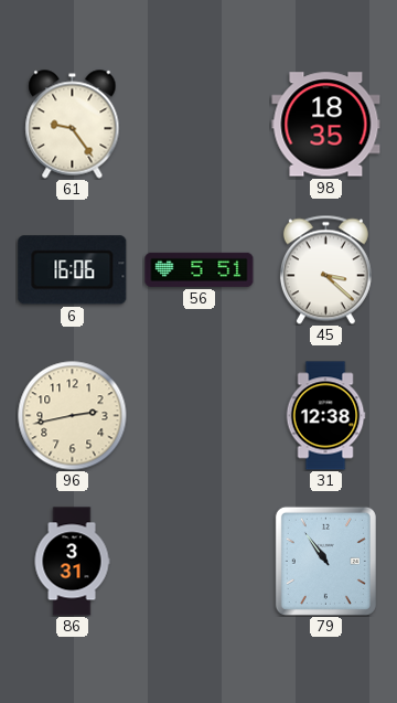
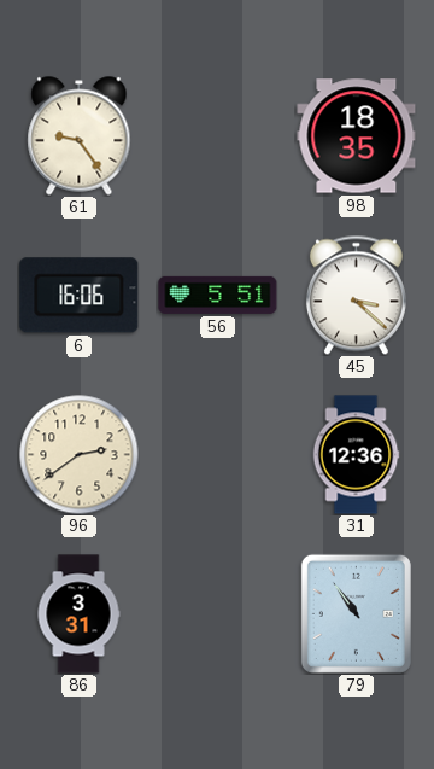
96: 2:43 -> 2:39
31: 12:38 -> 12:36
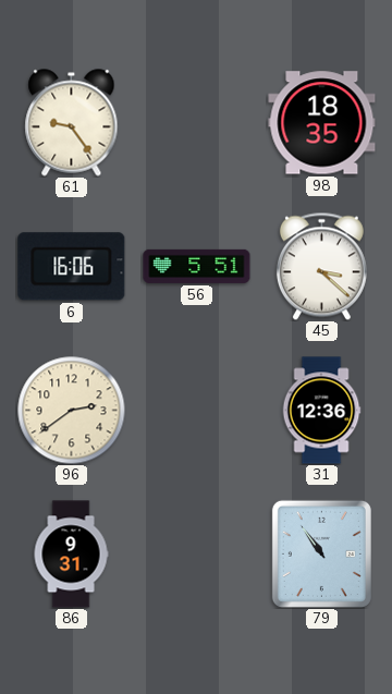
86: 3:31 -> 9:31
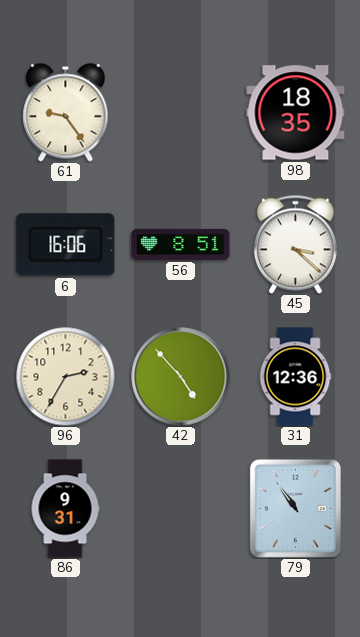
56: 5:51 -> 8:51
96: 2:39 -> 2:35
42: none -> 4:53
